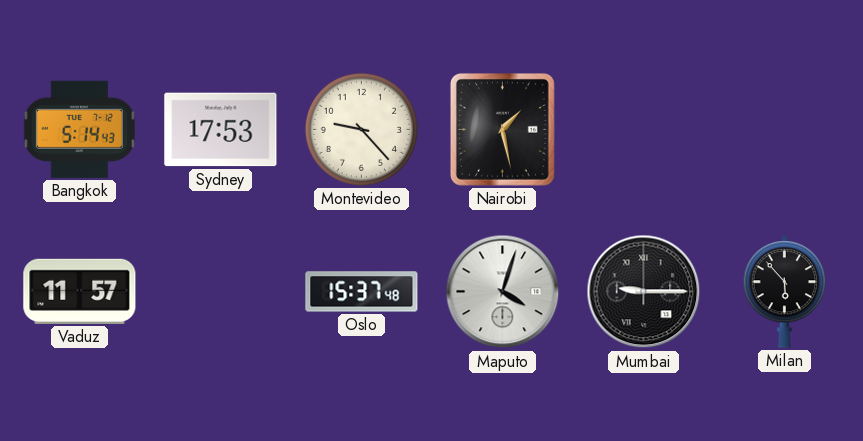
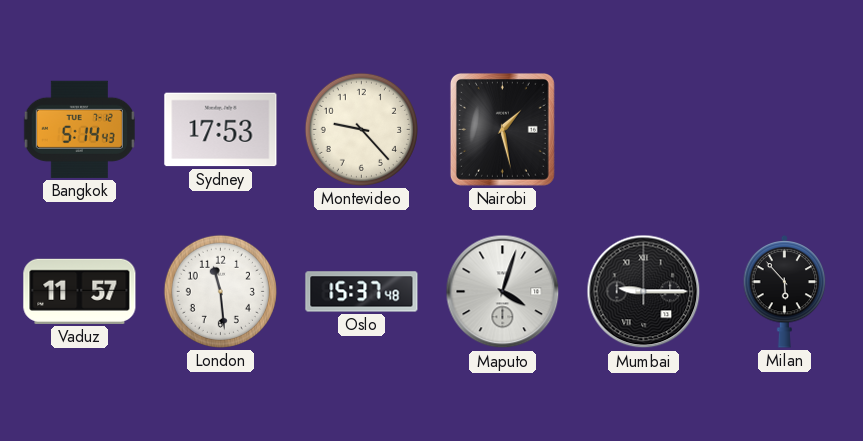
London: none -> 11:29
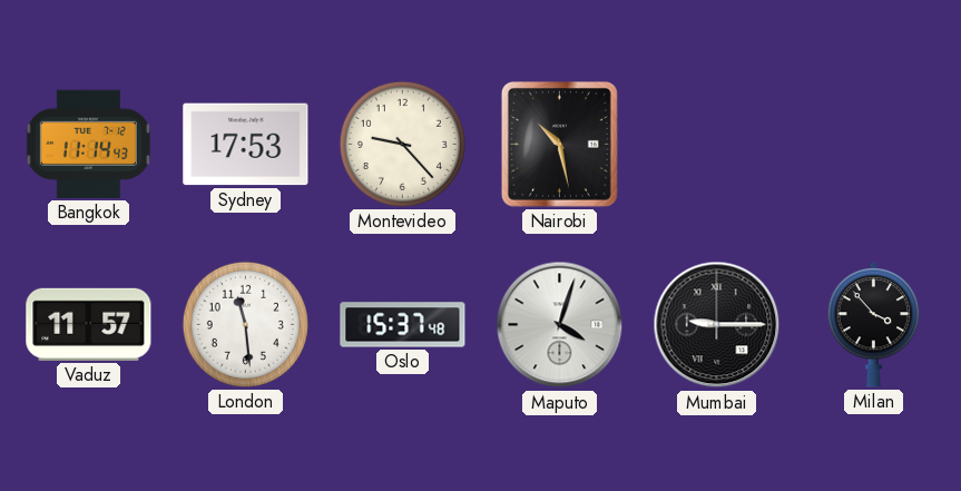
Bangkok: 5:14 -> 11:14
Nairobi: 1:28 -> 10:28
Milan: 5:53 -> 3:53
